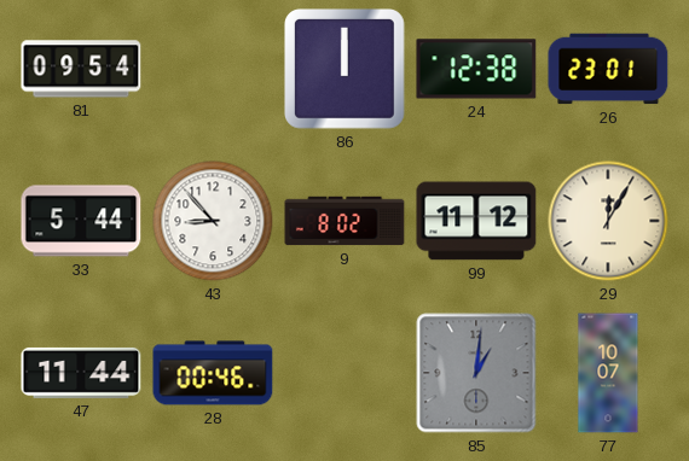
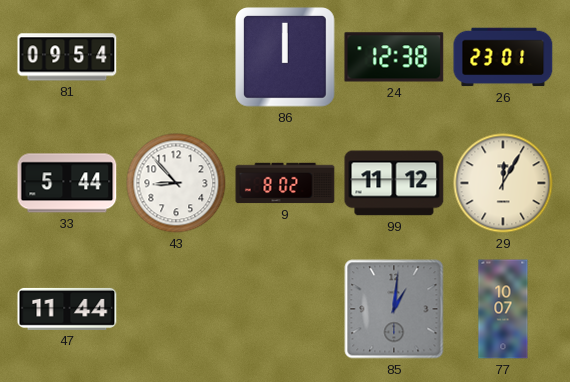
28: 00:46 -> none
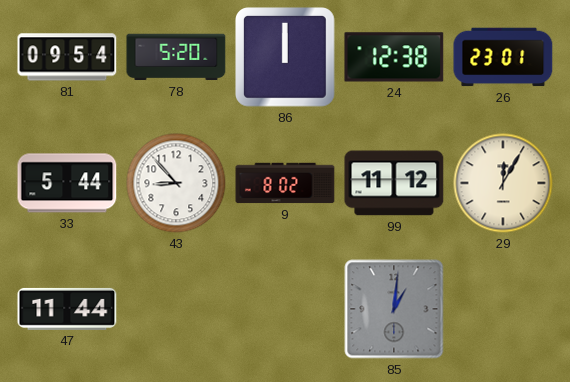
78: none -> 5:20
77: 10:07 -> none
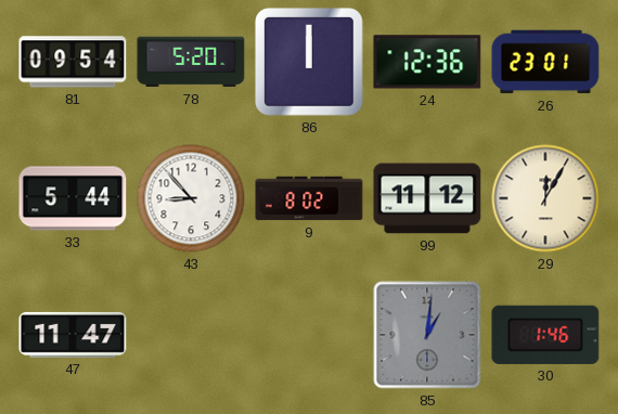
24: 12:38 -> 12:36
47: 11:44 -> 11:47
30: none -> 1:46
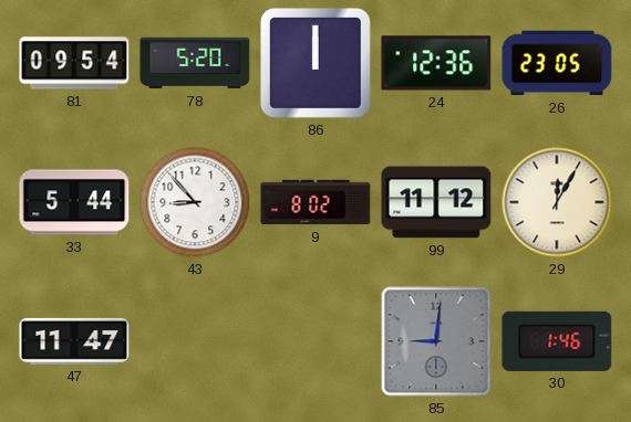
26: 23:01 -> 23:05
85: 1:01 -> 9:01
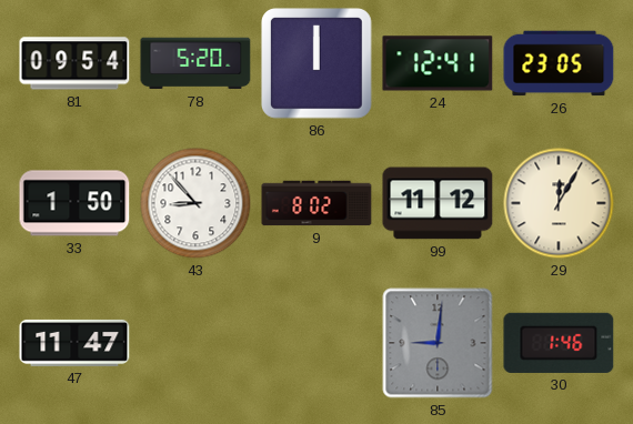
24: 12:36 -> 12:41
33: 5:44 -> 1:50
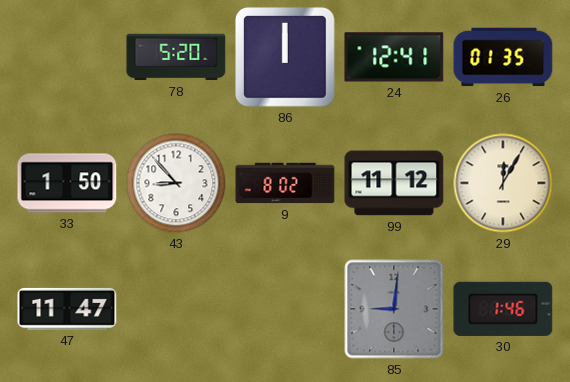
81: 09:54 -> none
26: 23:05 -> 01:35
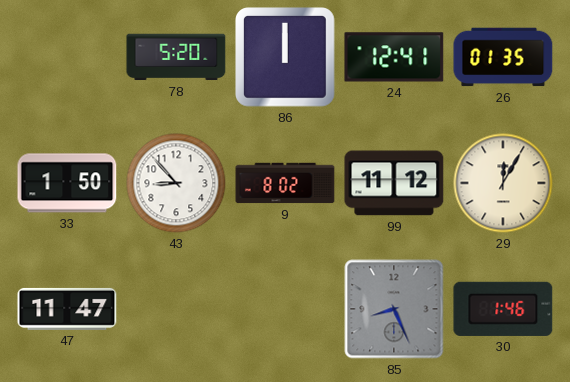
85: 9:01 -> 8:26
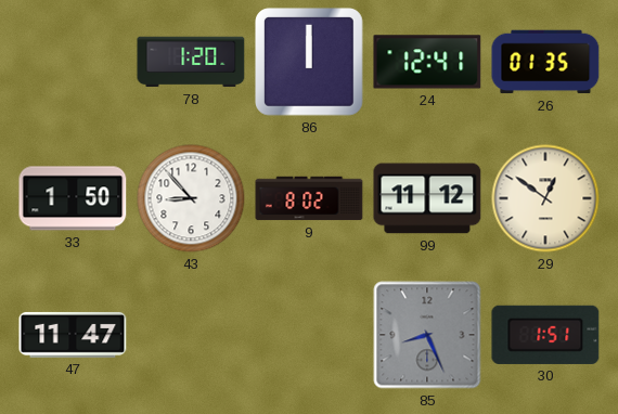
78: 5:20 -> 1:20
29: 12:05 -> 12:51
30: 1:46 -> 1:51
